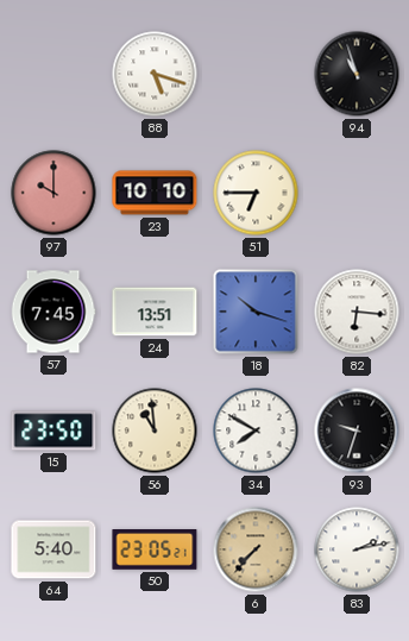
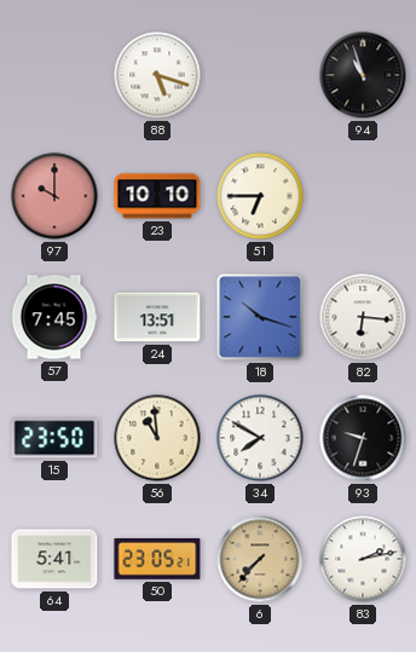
64: 5:40 -> 5:41
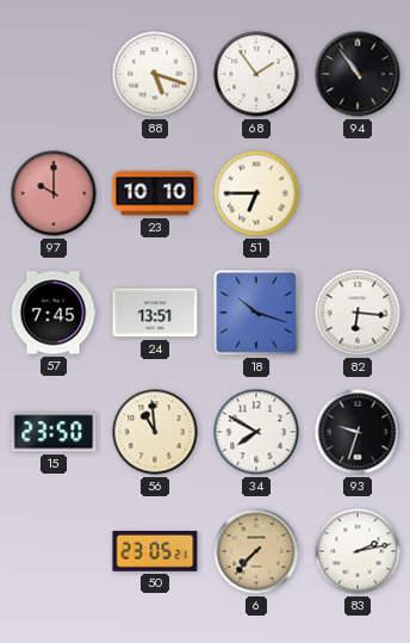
68: none -> 1:54
94: 10:57 -> 10:54
64: 5:41 -> none
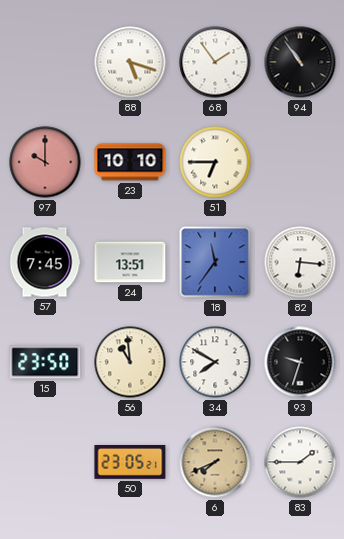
18: 10:18 -> 11:36
6: 7:37 -> 7:41
83: 2:13 -> 1:45
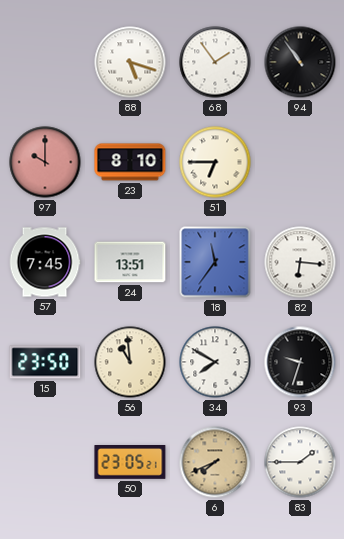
23: 10:10 -> 8:10
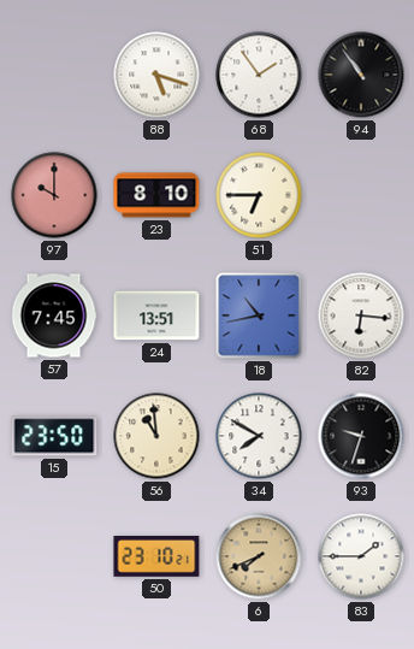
18: 11:36 -> 10:43
50: 23:05 -> 23:10
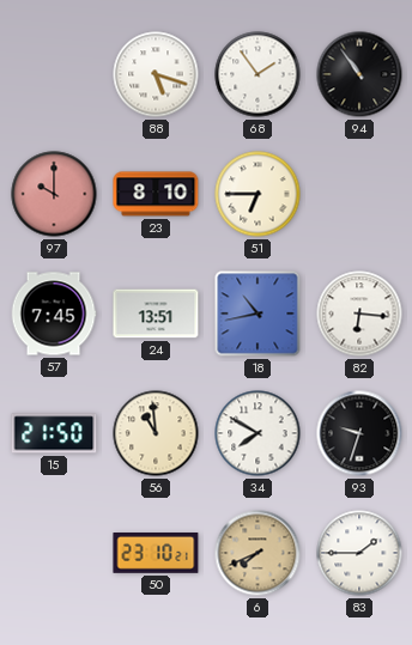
15: 23:50 -> 21:50
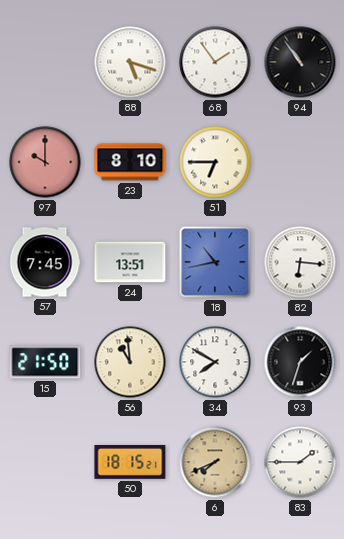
93: 9:33 -> 1:33
50: 23:10 -> 18:15
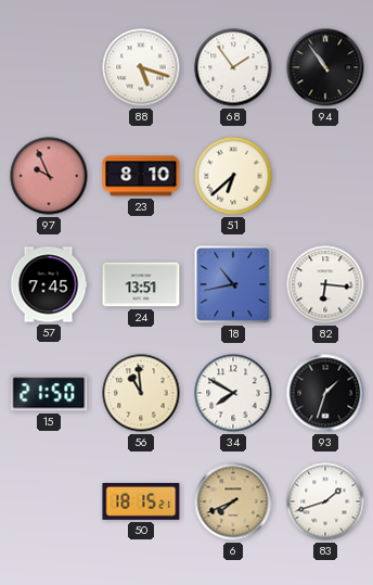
97: 10:00 -> 9:56
51: 6:45 -> 6:38
83: 1:45 -> 1:42
